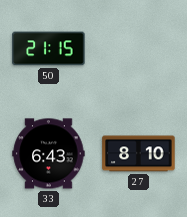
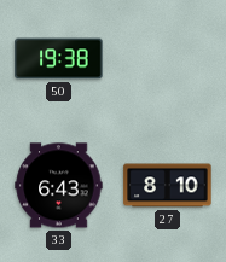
50: 21:15 -> 19:38
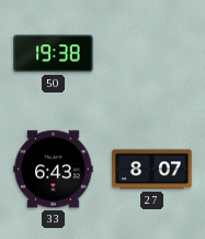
27: 8:10 -> 8:07
